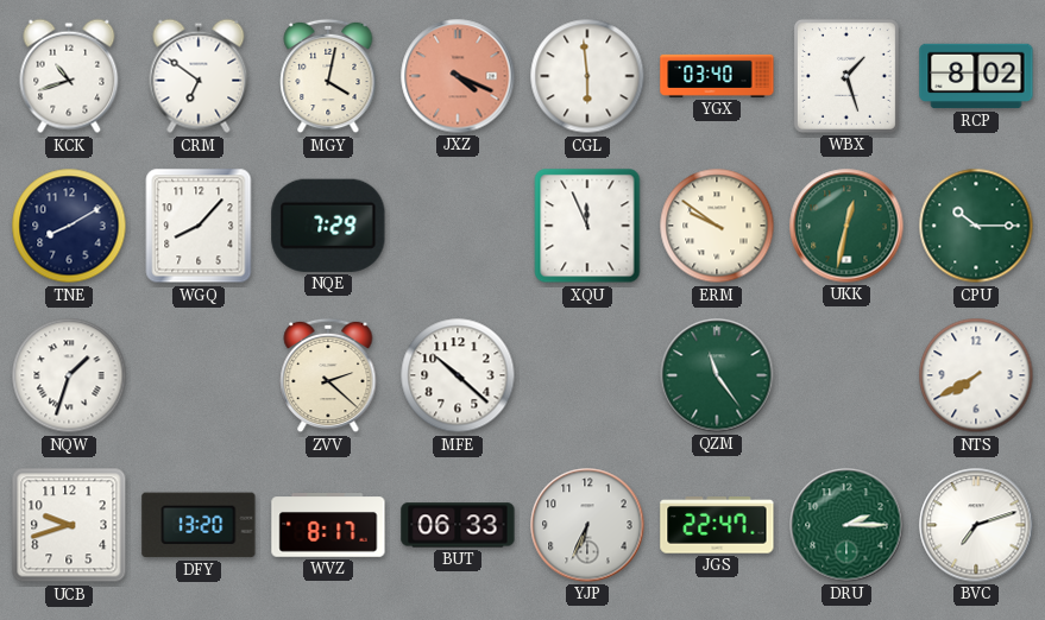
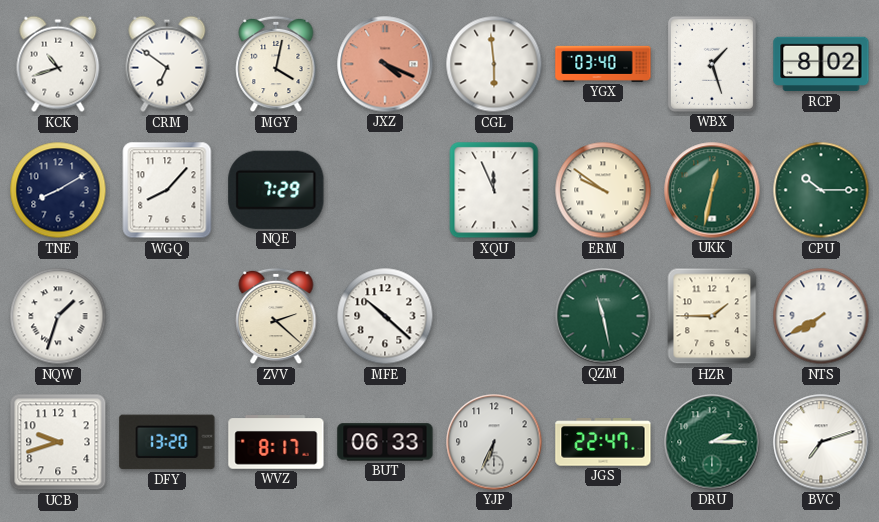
QZM: 11:24 -> 11:28
HZR: none -> 1:45
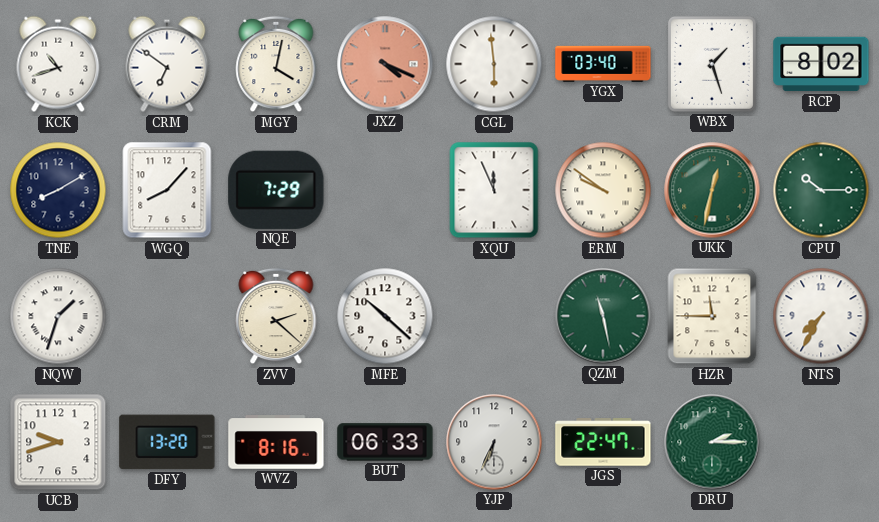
HZR: 1:45 -> 11:45
NTS: 7:40 -> 7:35
WVZ: 8:17 -> 8:16
BVC: 7:12 -> none
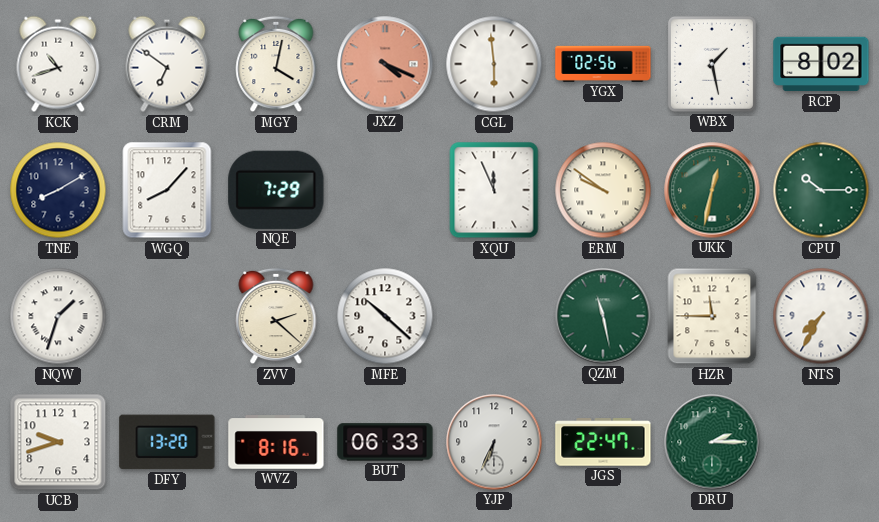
YGX: 03:40 -> 02:56
WBX: 1:27 -> 1:28
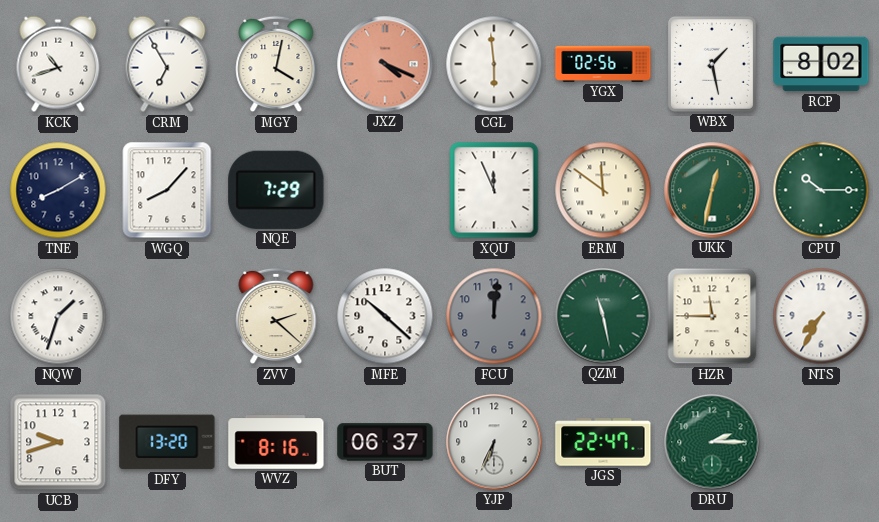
CRM: 6:51 -> 6:55
ERM: 9:51 -> 11:51
FCU: none -> 12:01
BUT: 06:33 -> 06:37
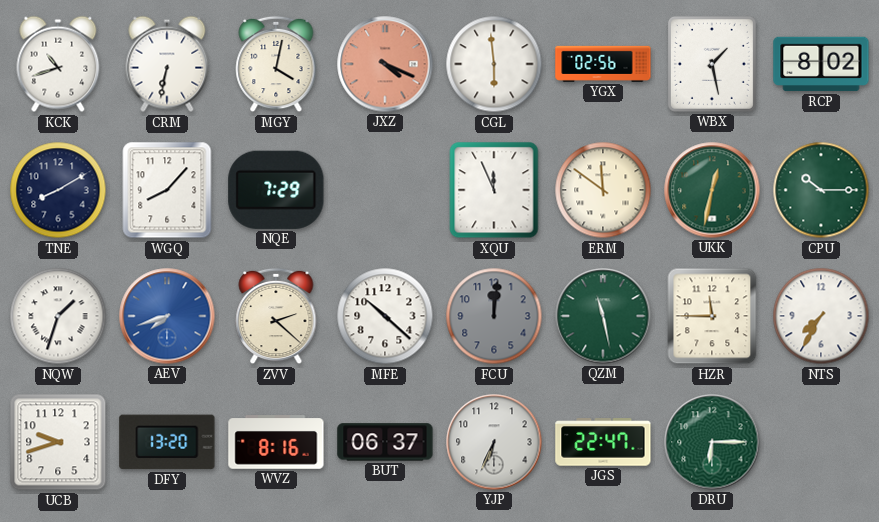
CRM: 6:55 -> 6:32
AEV: none -> 7:42
DRU: 2:15 -> 6:15
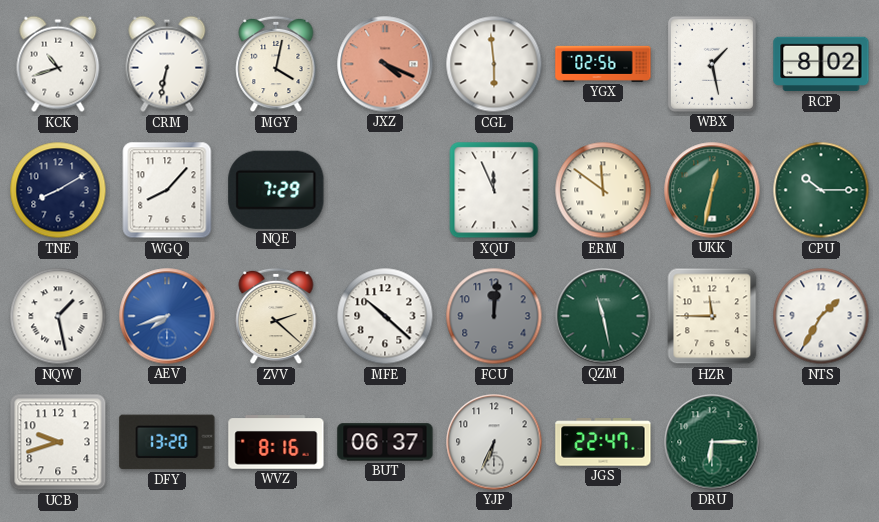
NQW: 1:33 -> 1:28
NTS: 7:35 -> 1:35
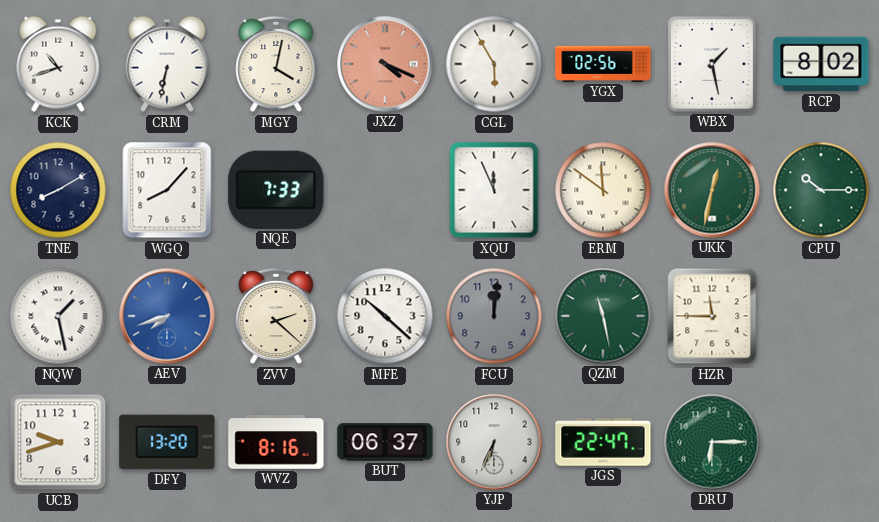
CGL: 5:59 -> 5:55
NQE: 7:29 -> 7:33
NTS: 1:35 -> none
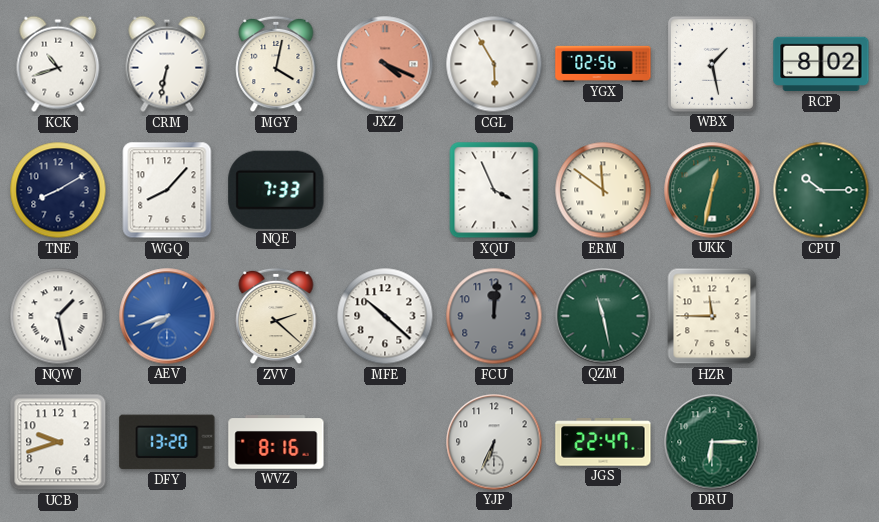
XQU: 11:56 -> 3:56
BUT: 06:37 -> none
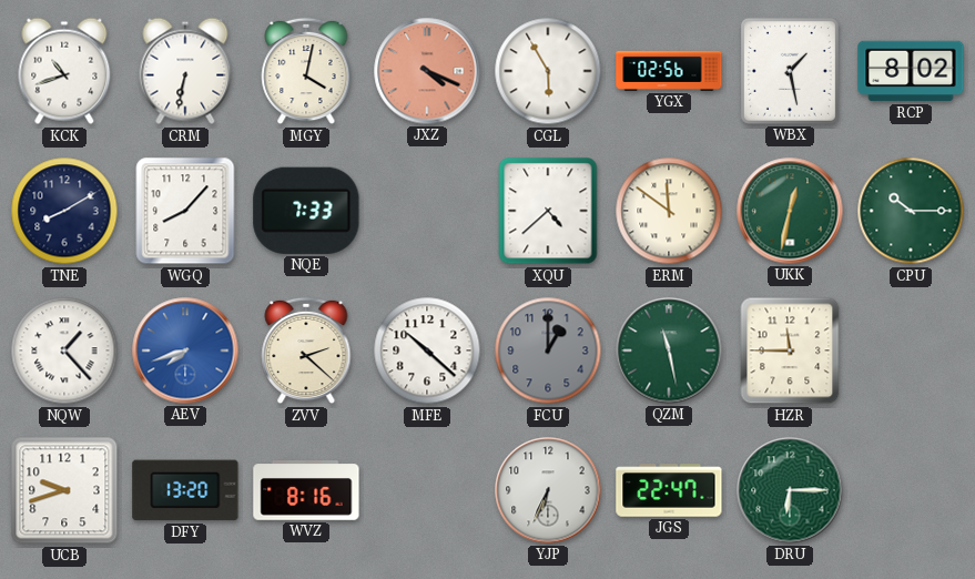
XQU: 3:56 -> 4:38
NQW: 1:28 -> 1:23
FCU: 12:01 -> 1:00
